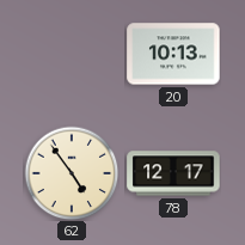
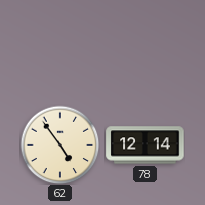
20: 10:13 -> none
78: 12:17 -> 12:14
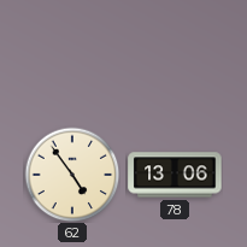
78: 12:14 -> 13:06
